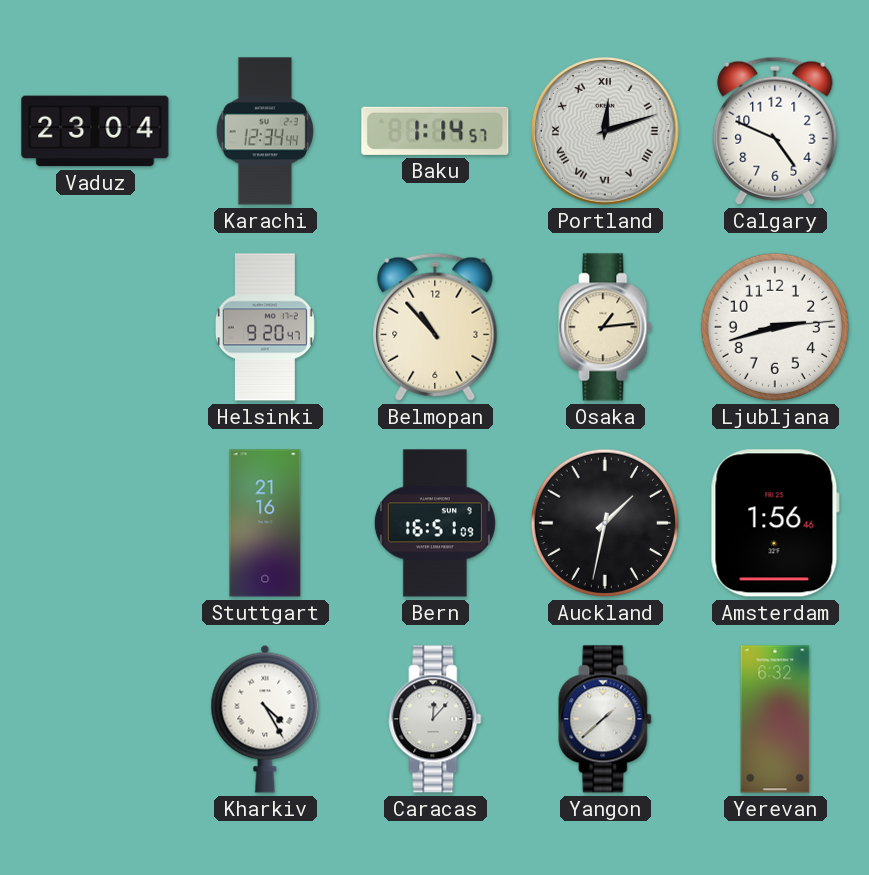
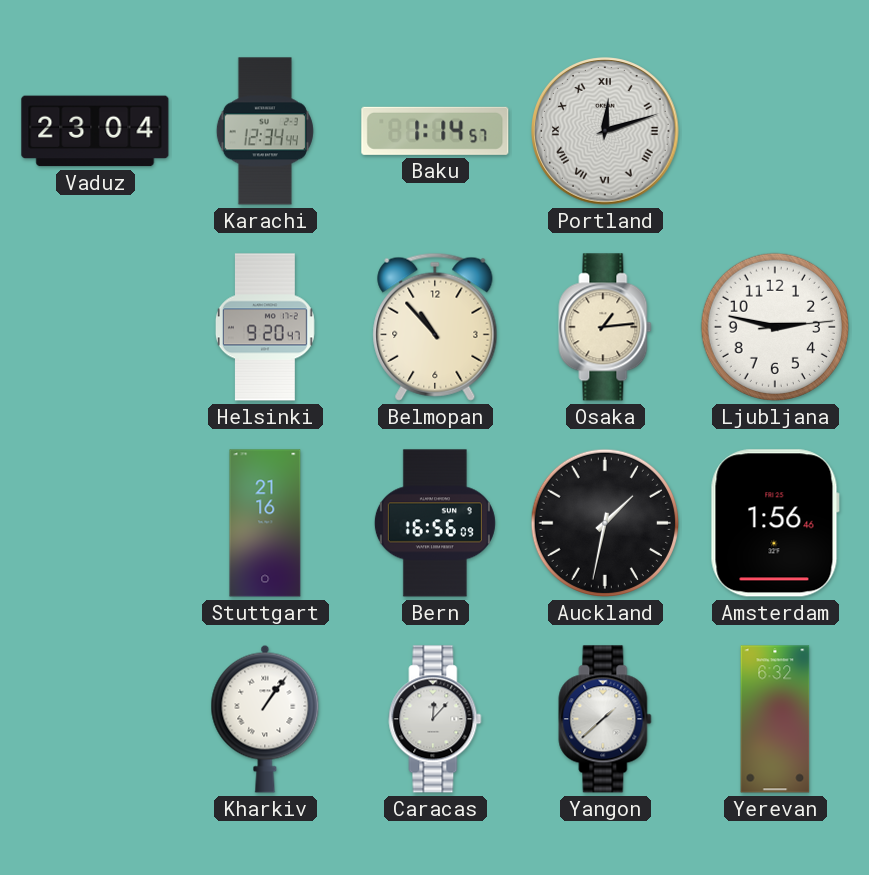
Calgary: 4:49 -> none
Ljubljana: 2:42 -> 2:47
Bern: 16:51 -> 16:56
Kharkiv: 4:25 -> 1:06
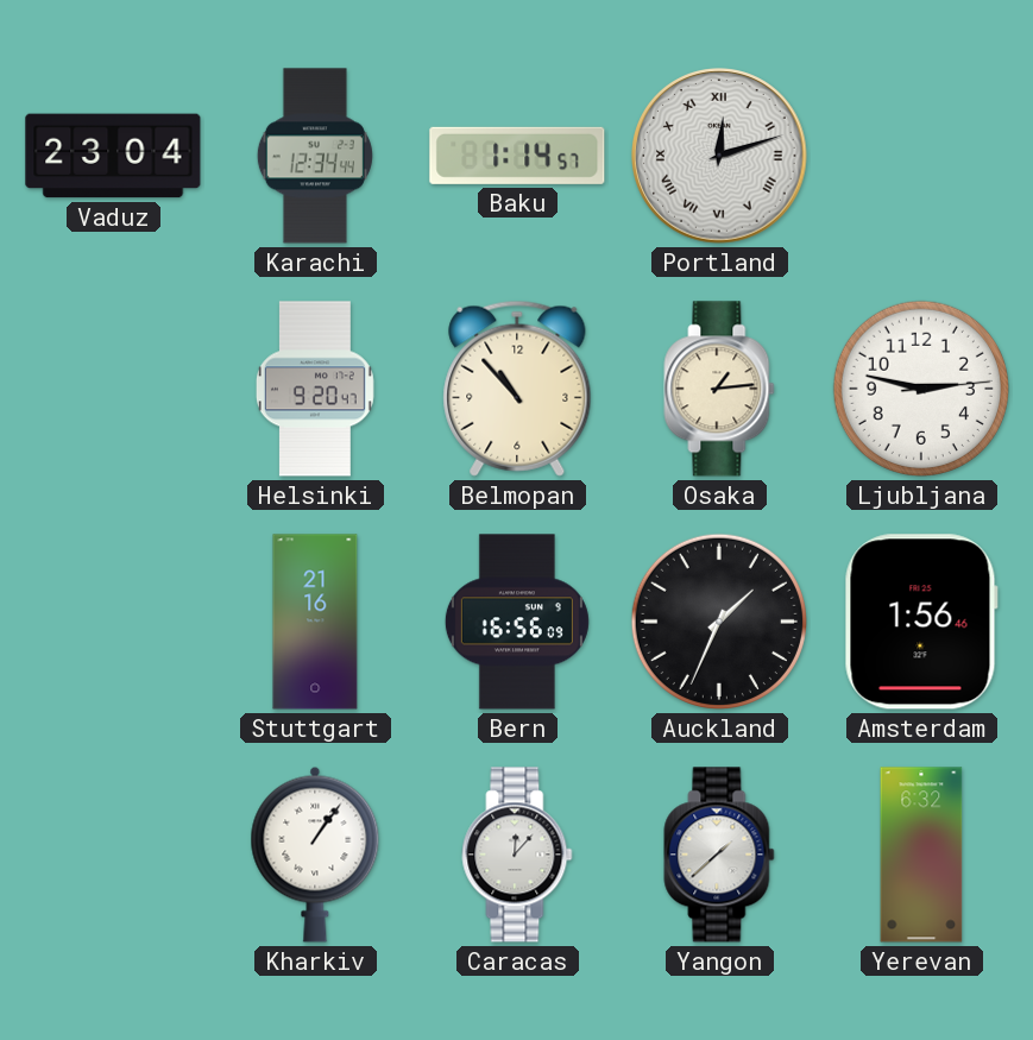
Auckland: 1:32 -> 1:34
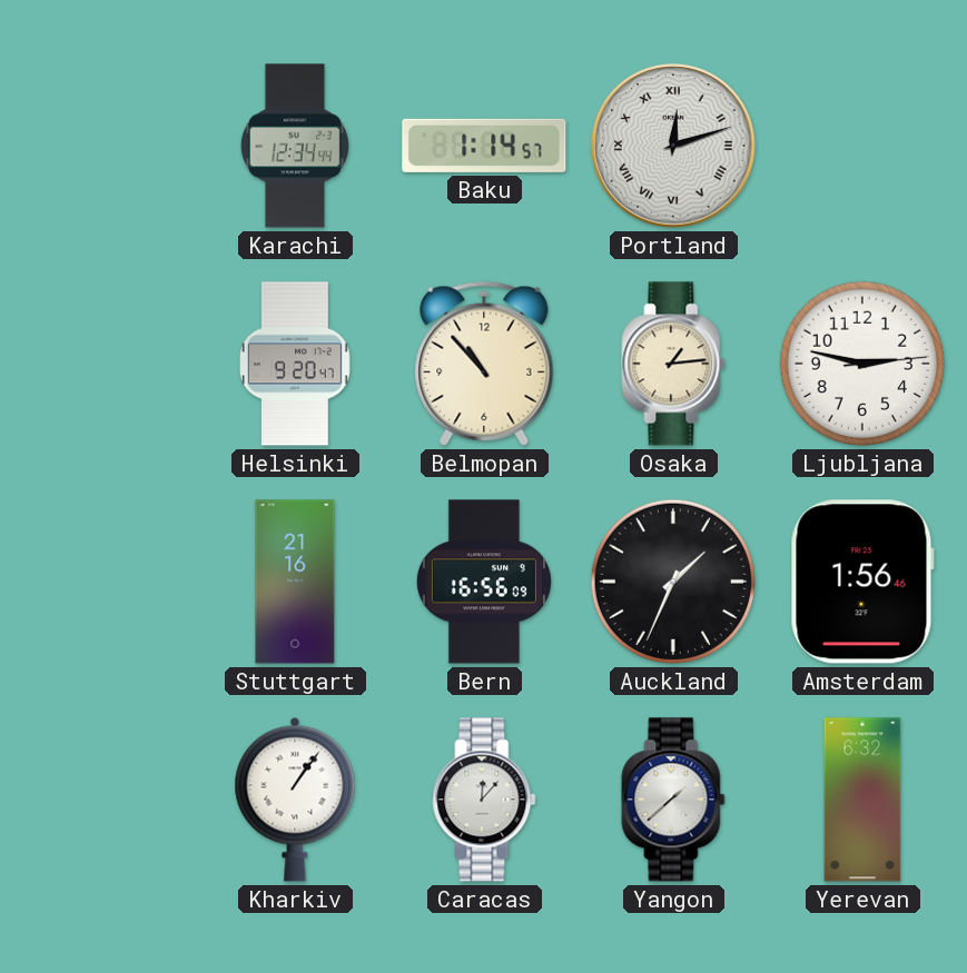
Vaduz: 23:04 -> none
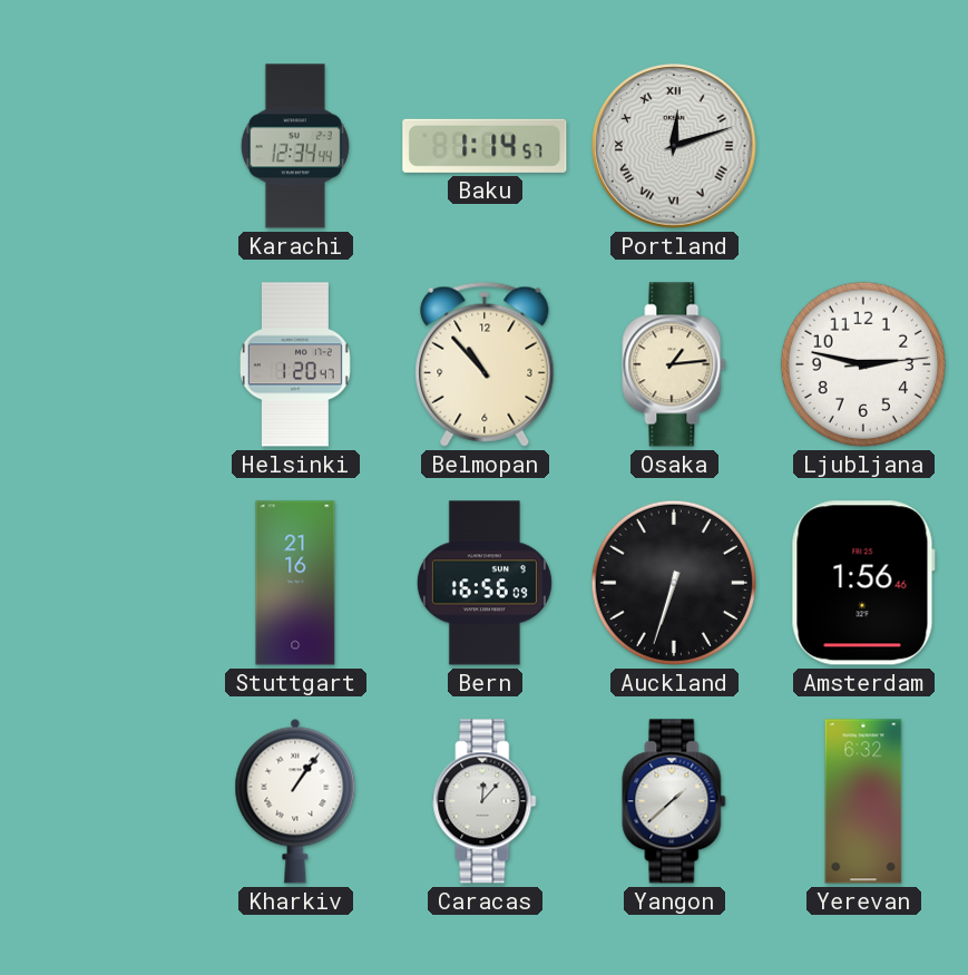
Helsinki: 9:20 -> 1:20
Auckland: 1:34 -> 6:33
